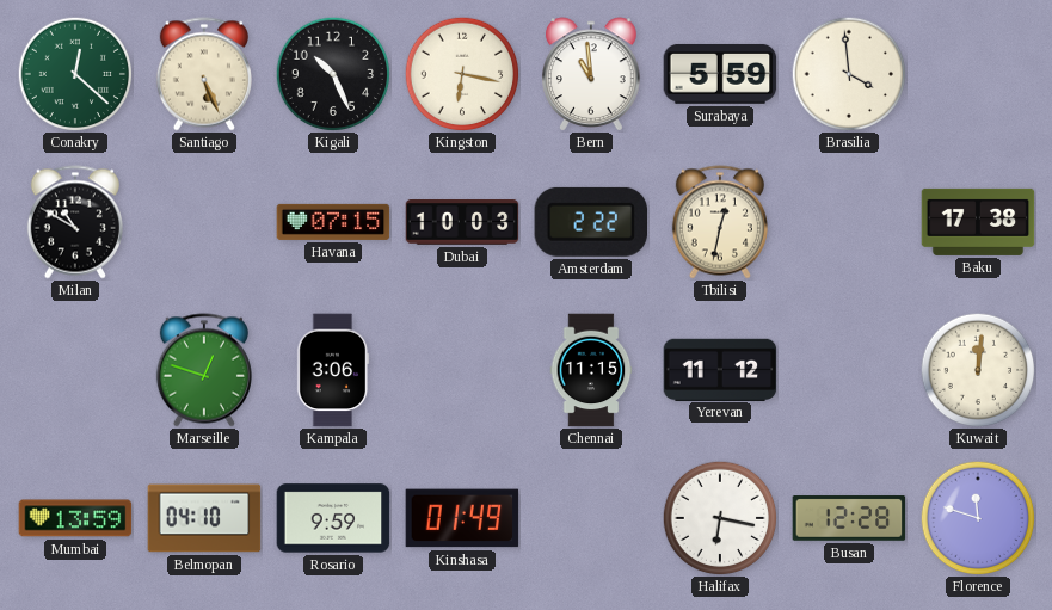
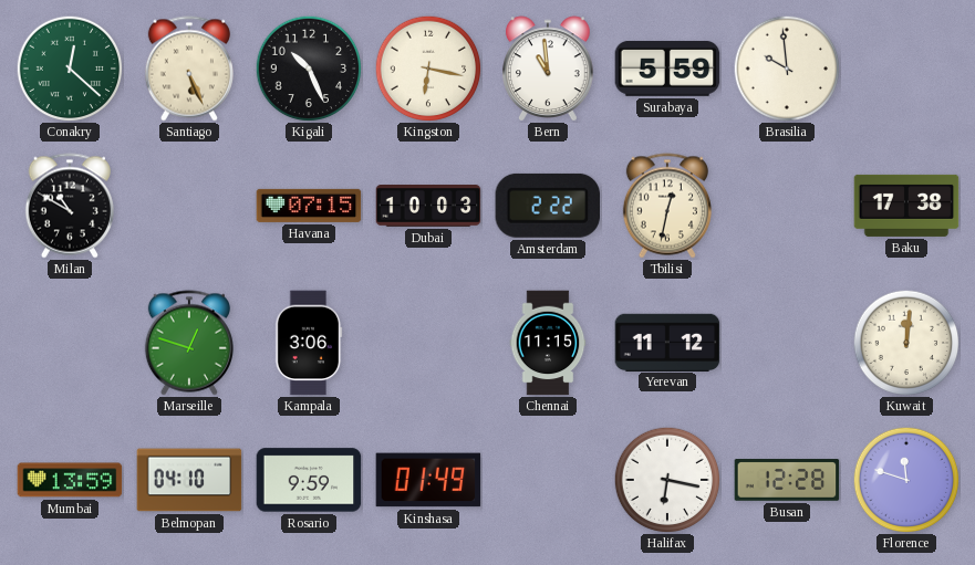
Brasilia: 3:59 -> 9:59
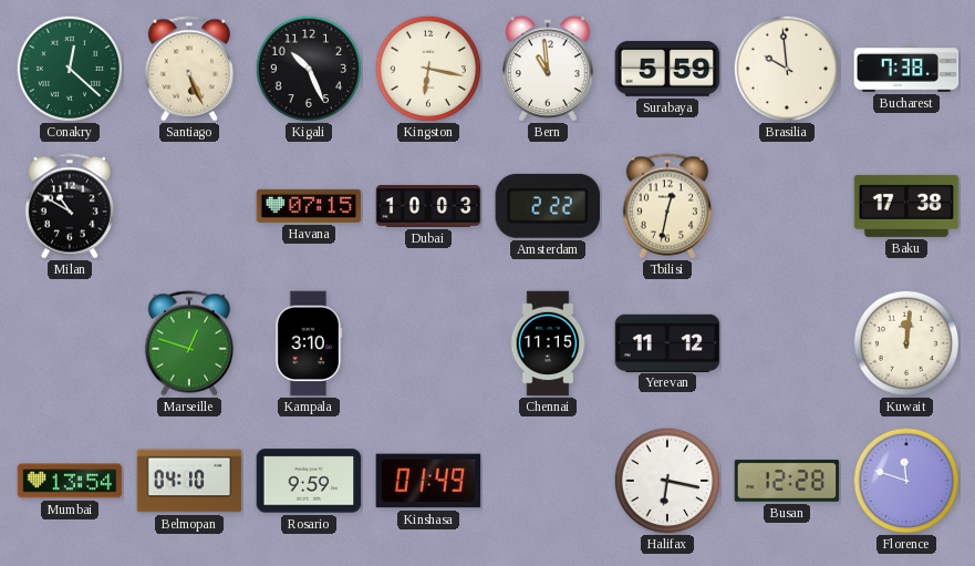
Bucharest: none -> 7:38
Kampala: 3:06 -> 3:10
Mumbai: 13:59 -> 13:54
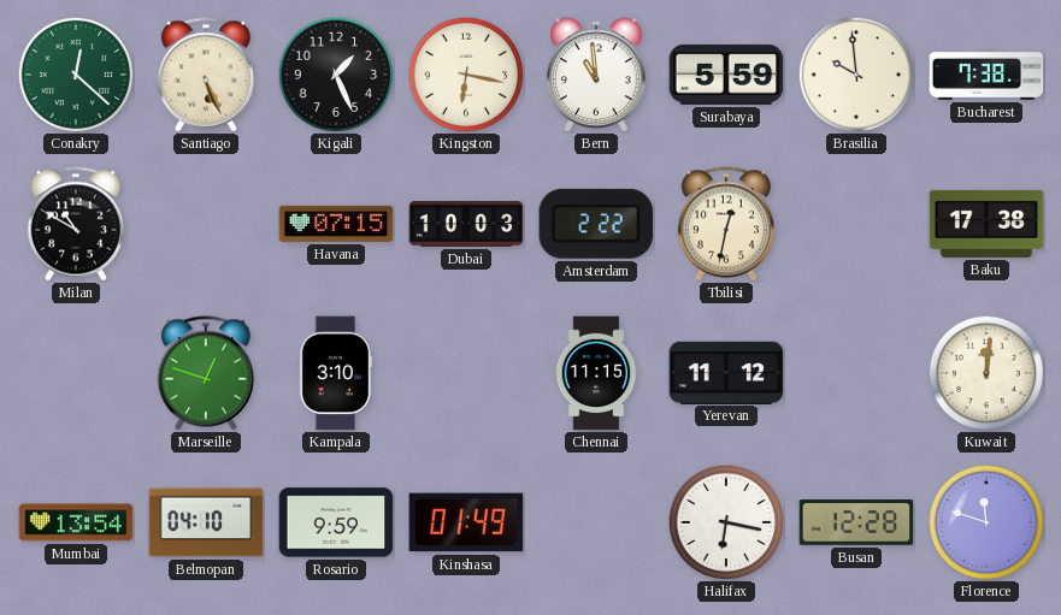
Kigali: 10:26 -> 1:26
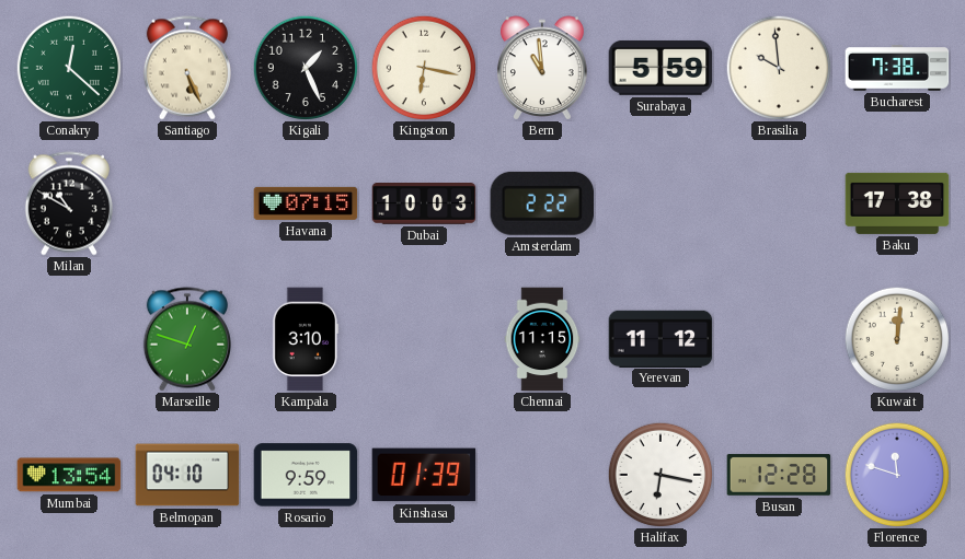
Tbilisi: 12:32 -> none
Kinshasa: 01:49 -> 01:39
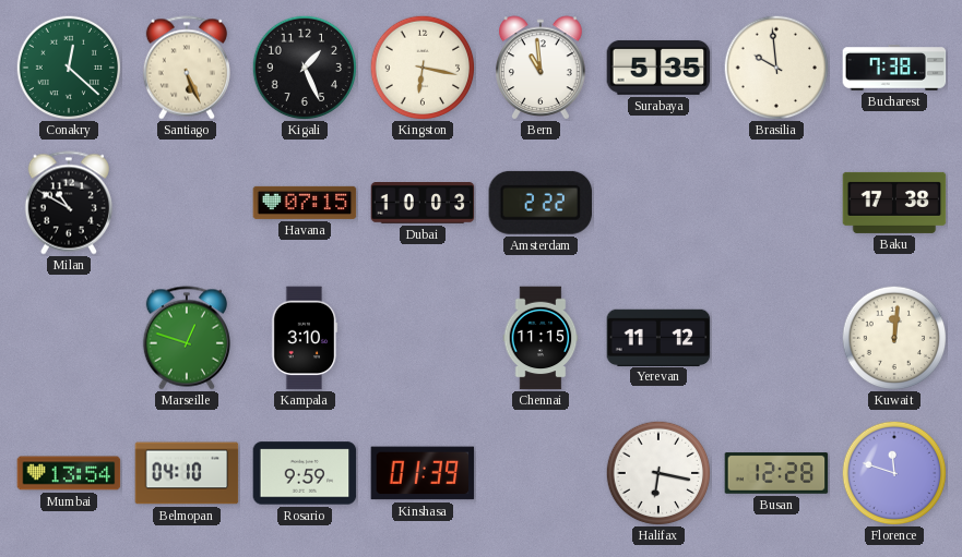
Surabaya: 5:59 -> 5:35
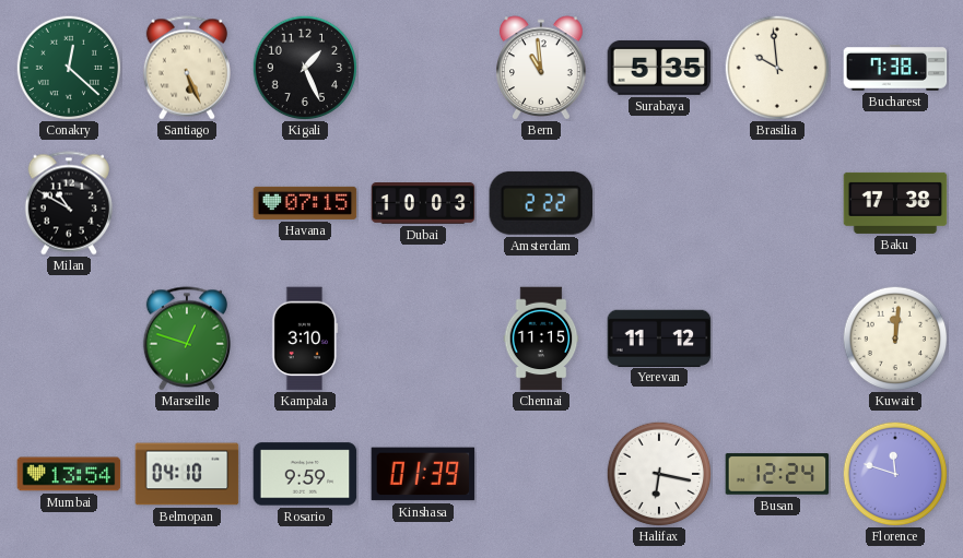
Kingston: 6:17 -> none
Busan: 12:28 -> 12:24
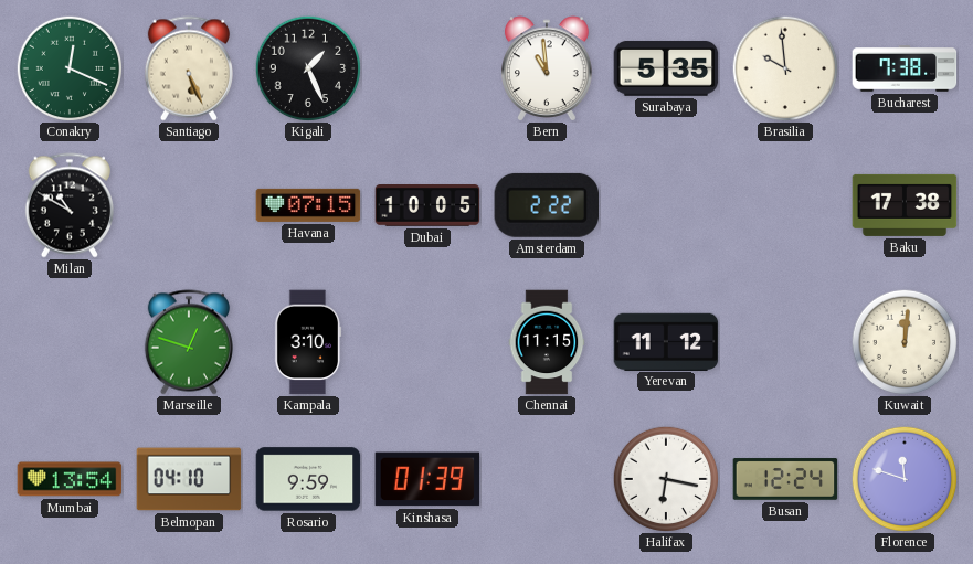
Conakry: 12:22 -> 12:19
Dubai: 10:03 -> 10:05
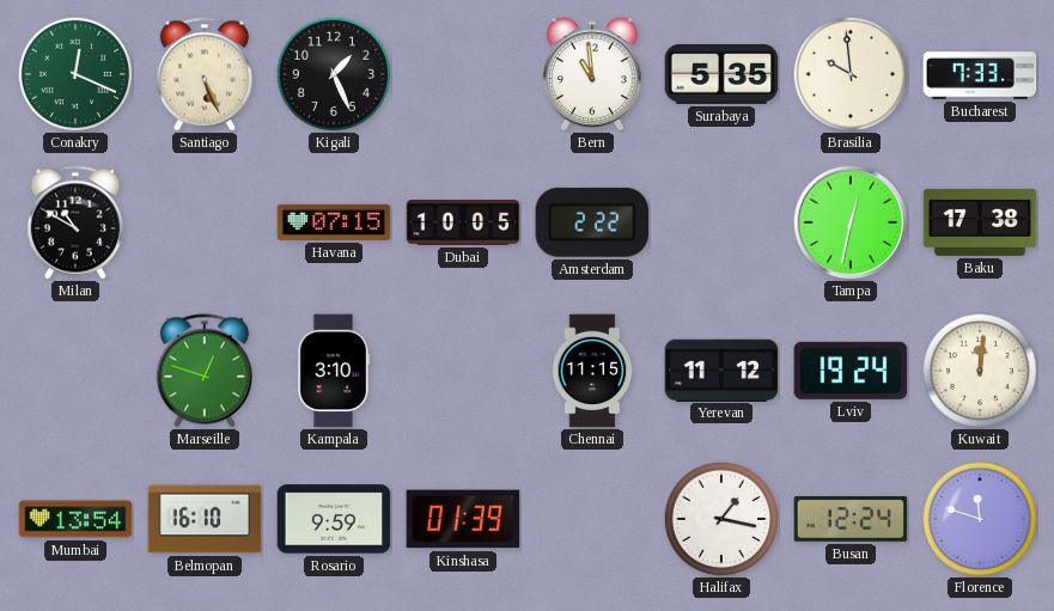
Bucharest: 7:38 -> 7:33
Tampa: none -> 12:32
Lviv: none -> 19:24
Belmopan: 04:10 -> 16:10
Halifax: 6:17 -> 1:17
